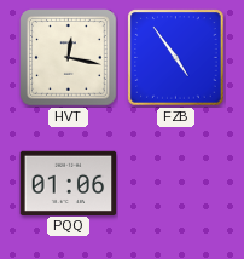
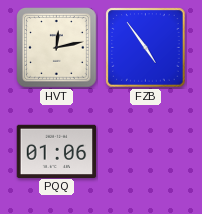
HVT: 12:17 -> 12:13
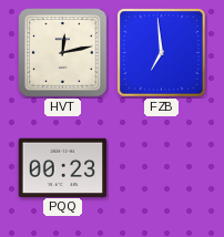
FZB: 4:54 -> 6:59
PQQ: 01:06 -> 00:23
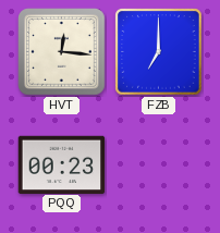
HVT: 12:13 -> 12:16
FZB: 6:59 -> 7:00
